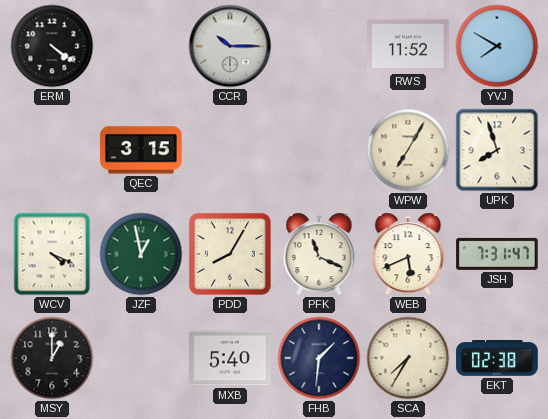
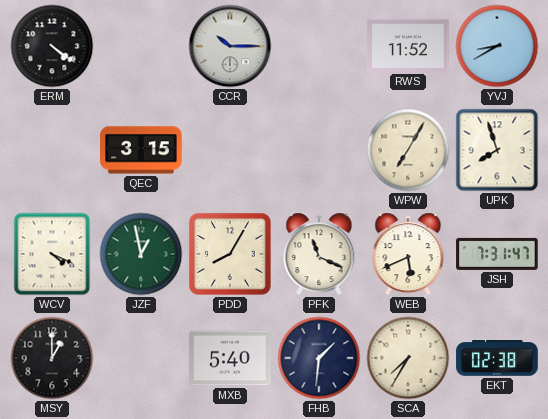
YVJ: 7:50 -> 8:40
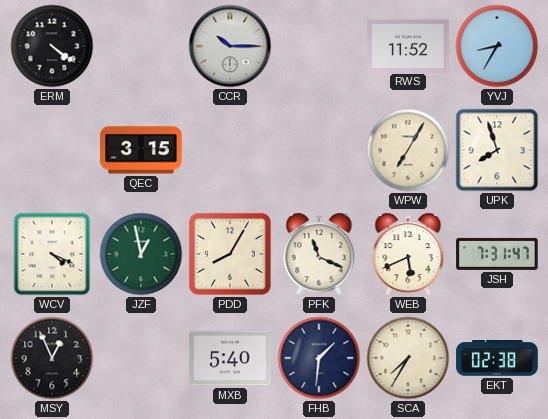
YVJ: 8:40 -> 8:35
MSY: 1:00 -> 12:56
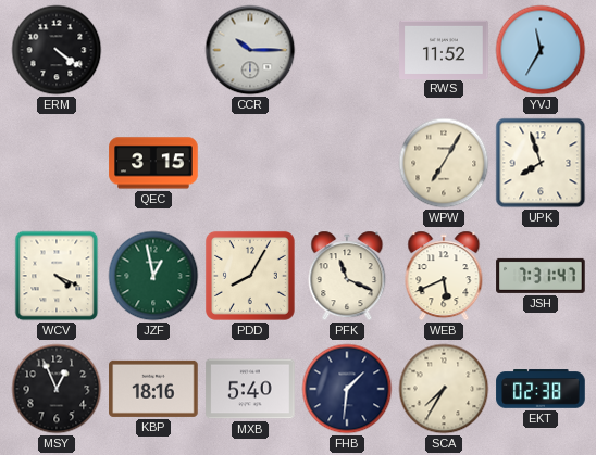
YVJ: 8:35 -> 11:35
KBP: none -> 18:16
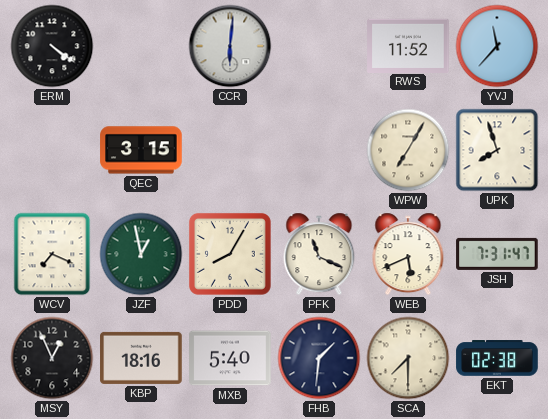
CCR: 10:15 -> 6:01
YVJ: 11:35 -> 11:37
WCV: 4:19 -> 7:19
SCA: 7:35 -> 7:30
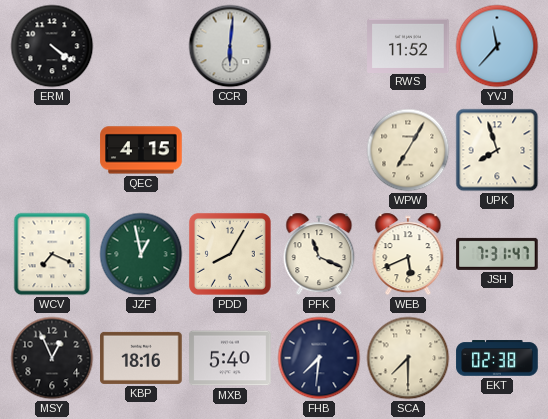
QEC: 3:15 -> 4:15
FHB: 1:31 -> 7:31
